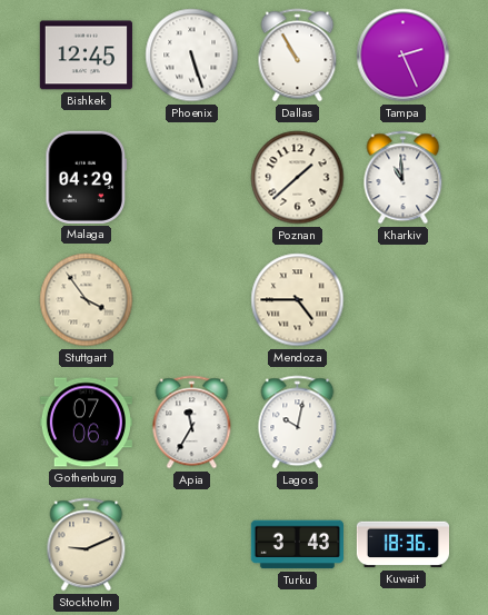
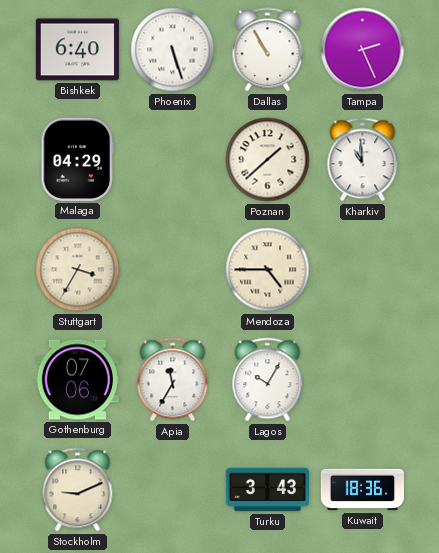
Bishkek: 12:45 -> 6:40
Stuttgart: 3:54 -> 3:35
Lagos: 10:02 -> 10:05
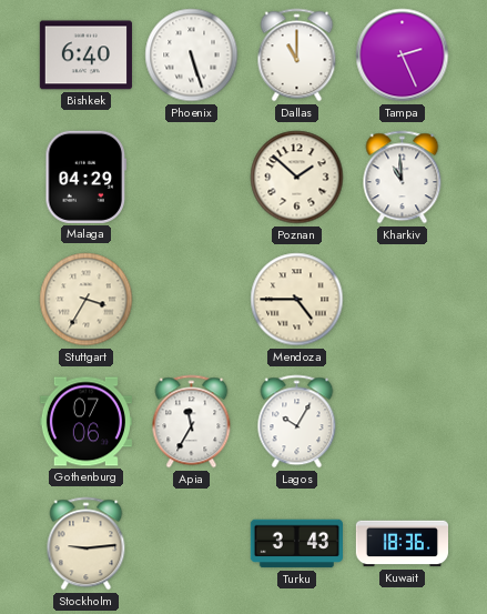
Dallas: 10:55 -> 11:00
Poznan: 1:38 -> 1:52
Stockholm: 9:11 -> 9:14
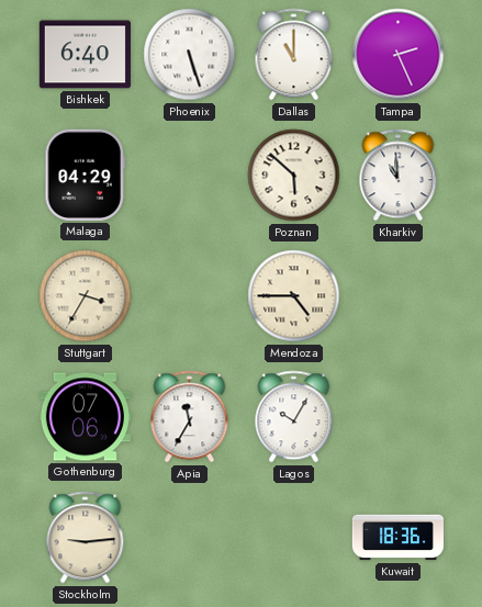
Poznan: 1:52 -> 5:52
Turku: 3:43 -> none
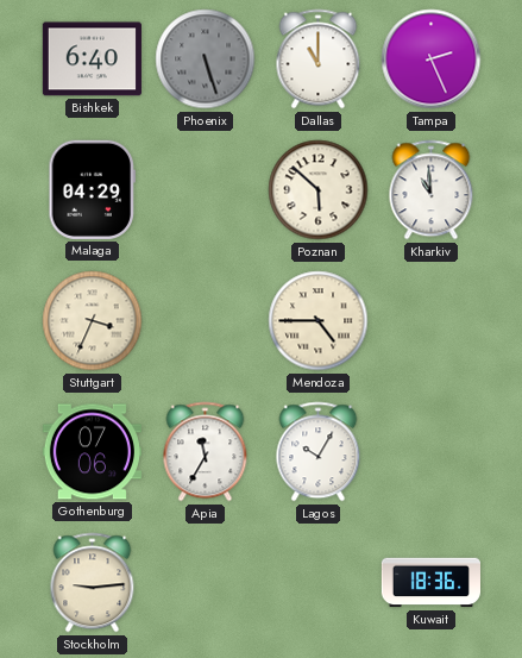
Phoenix dial: white -> grey
Stuttgart: 3:35 -> 3:34
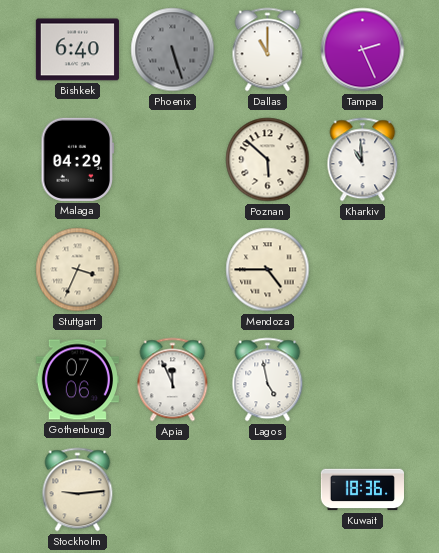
Apia: 11:35 -> 11:56
Lagos: 10:05 -> 4:58
